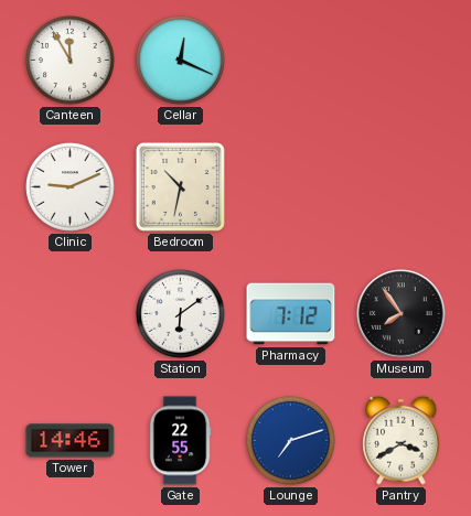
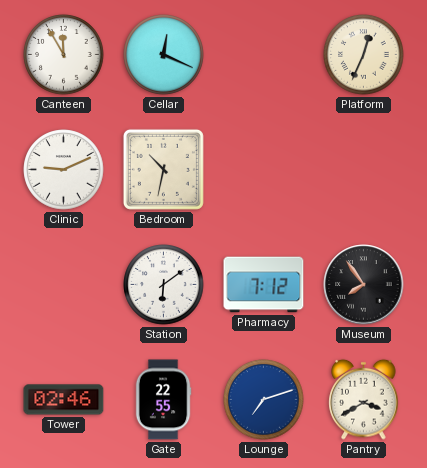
Platform: none -> 12:34
Tower: 14:46 -> 02:46
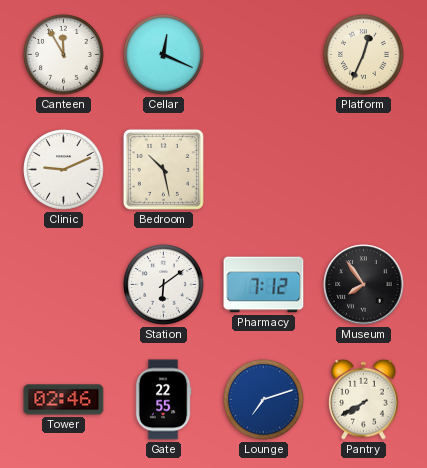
Bedroom: 10:32 -> 10:28
Pantry: 3:40 -> 7:40
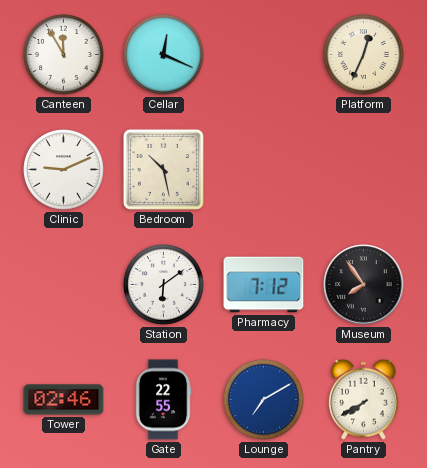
Lounge: 7:12 -> 7:10
